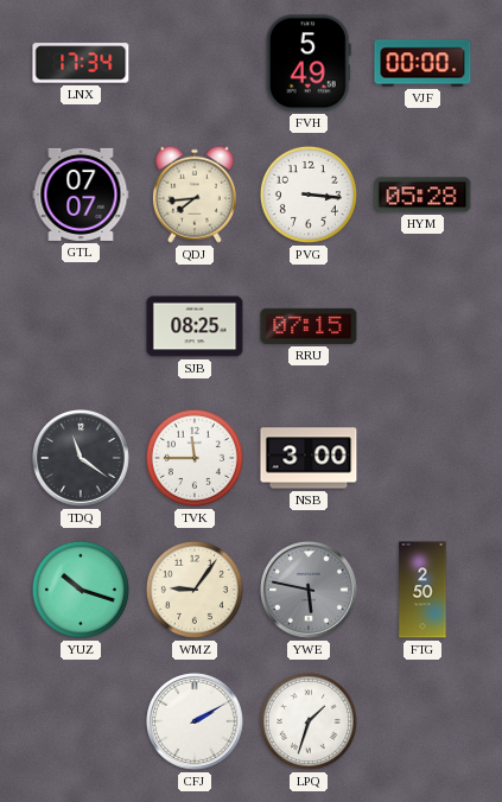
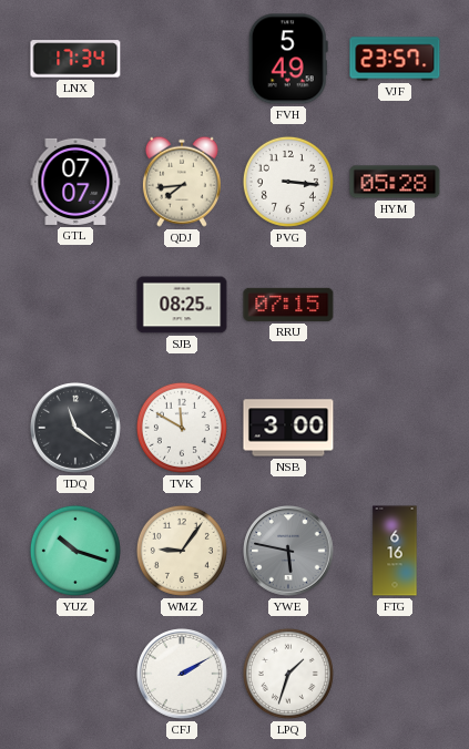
VJF: 00:00 -> 23:57
TVK: 11:45 -> 11:50
FTG: 2:50 -> 6:16
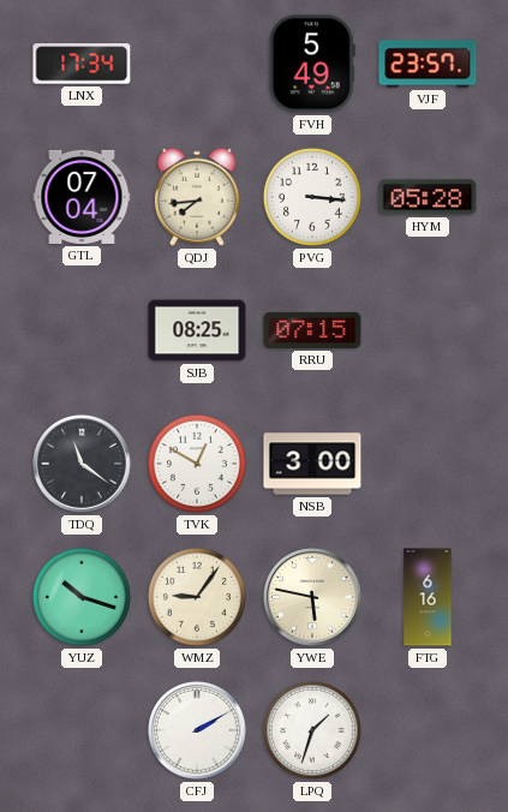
GTL: 07:07 -> 07:04
TVK: 11:50 -> 12:50
YWE dial: grey -> cream
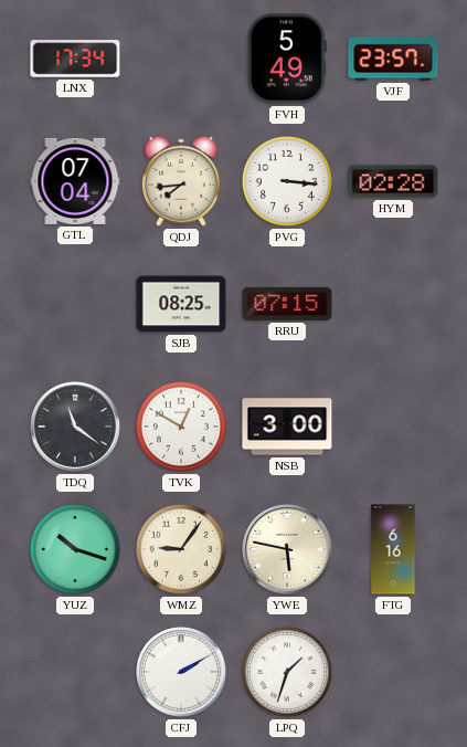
HYM: 05:28 -> 02:28
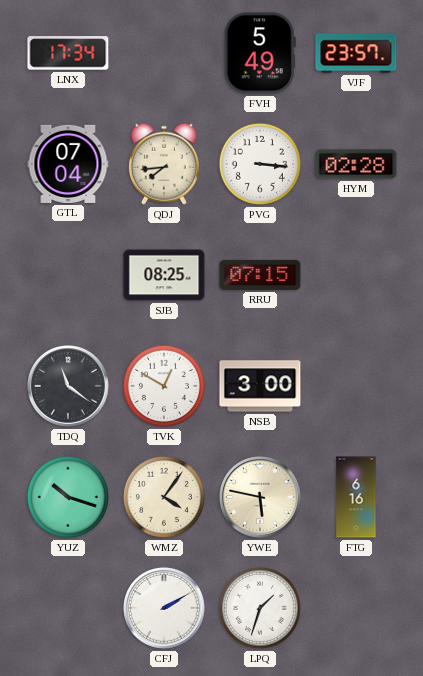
WMZ: 9:06 -> 4:06
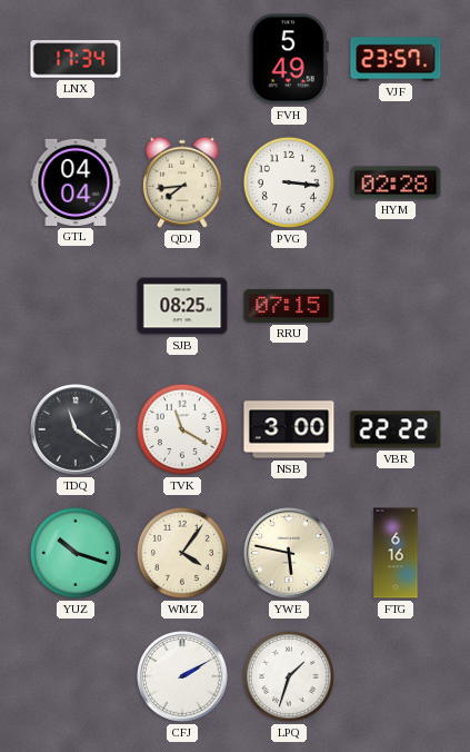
GTL: 07:04 -> 04:04
TVK: 12:50 -> 11:20
VBR: none -> 22:22
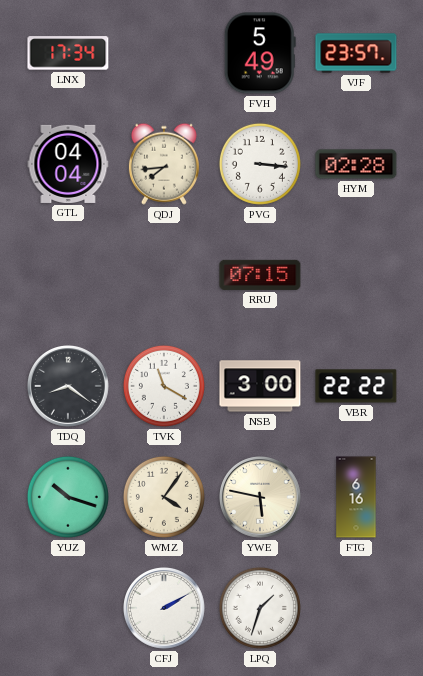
SJB: 08:25 -> none
TDQ: 11:21 -> 8:21
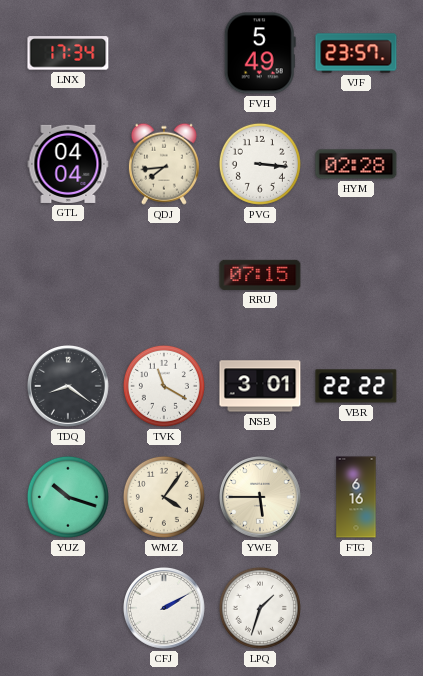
NSB: 3:00 -> 3:01
YWE: 5:47 -> 5:45
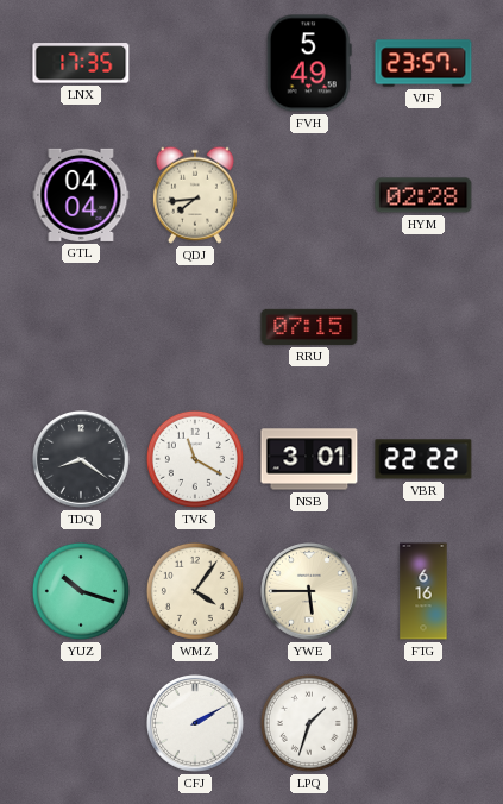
LNX: 17:34 -> 17:35
PVG: 3:16 -> none
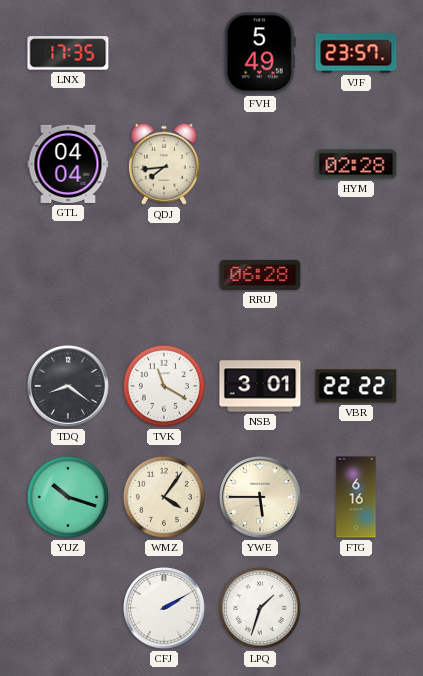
RRU: 07:15 -> 06:28
